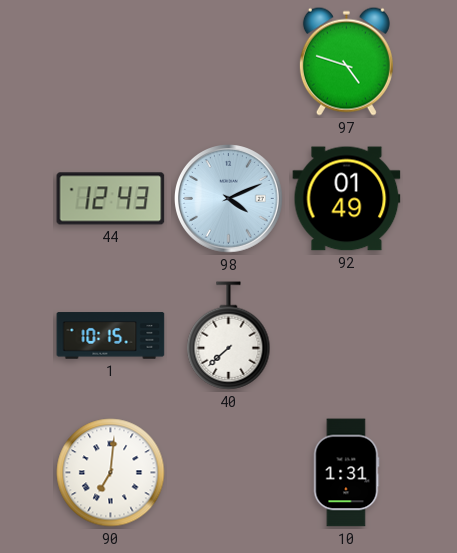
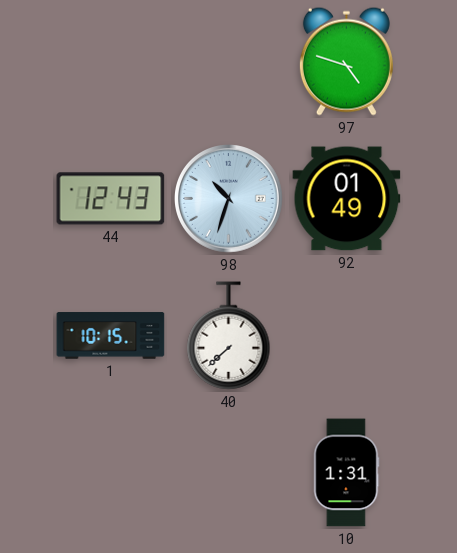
98: 4:11 -> 10:33
90: 7:01 -> none
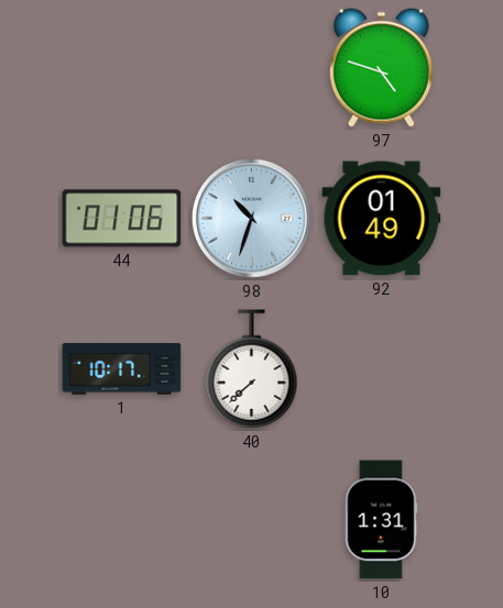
44: 12:43 -> 01:06
1: 10:15 -> 10:17
